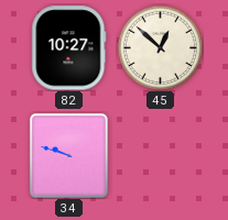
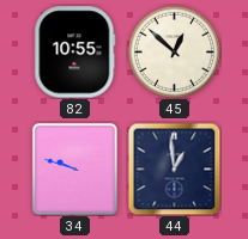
82: 10:27 -> 10:55
44: none -> 12:59
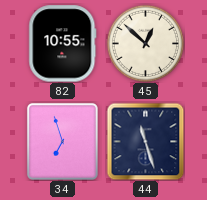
34: 9:48 -> 6:57
44: 12:59 -> 11:27
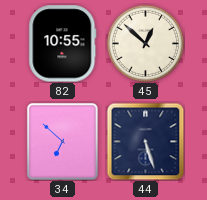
34: 6:57 -> 6:52
44: 11:27 -> 5:27
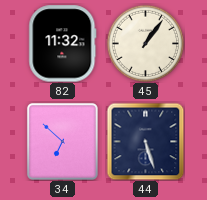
82: 10:55 -> 11:32
45: 12:52 -> 1:06
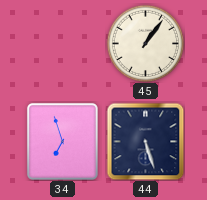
82: 11:32 -> none
34: 6:52 -> 6:57
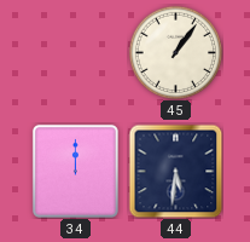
34: 6:57 -> 12:00
44: 5:27 -> 5:31
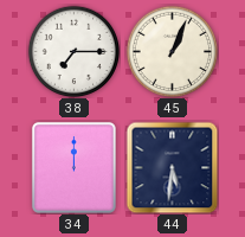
38: none -> 7:15
45: 1:06 -> 1:04
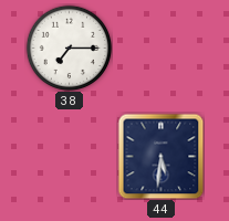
45: 1:04 -> none
34: 12:00 -> none
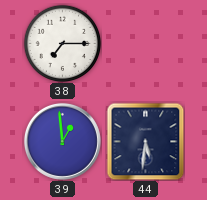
39: none -> 12:59
